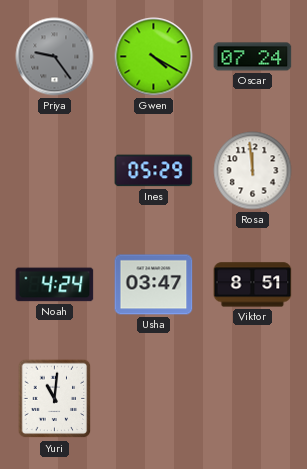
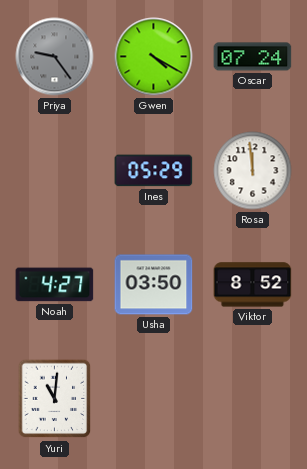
Noah: 4:24 -> 4:27
Usha: 03:47 -> 03:50
Viktor: 8:51 -> 8:52
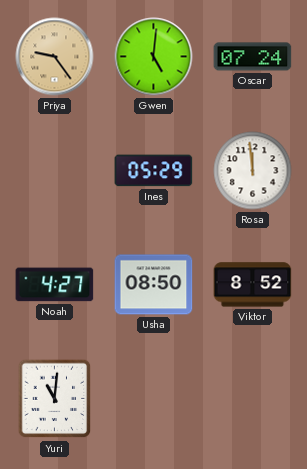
Priya dial: grey -> champagne
Gwen: 4:20 -> 5:01
Usha: 03:50 -> 08:50
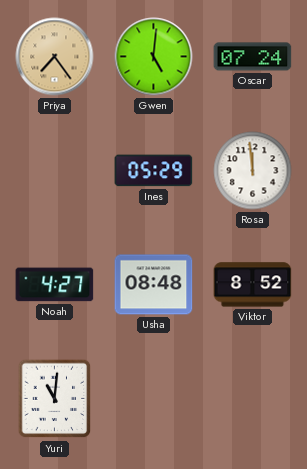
Priya: 9:24 -> 7:24
Usha: 08:50 -> 08:48
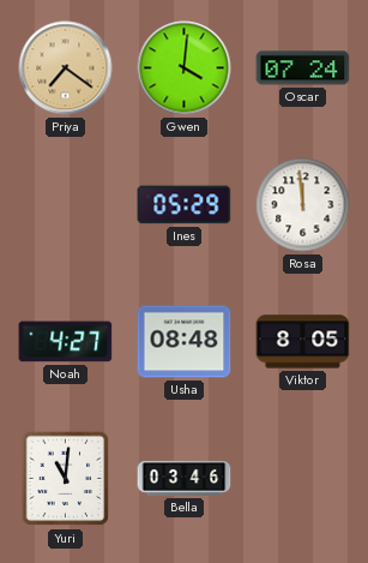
Priya: 7:24 -> 7:21
Gwen: 5:01 -> 4:01
Viktor: 8:52 -> 8:05
Bella: none -> 03:46
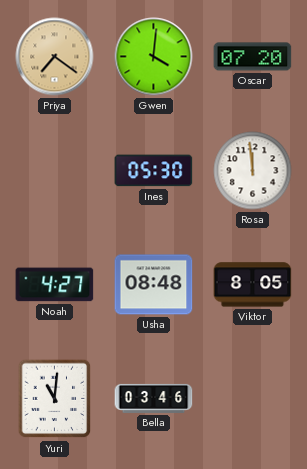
Oscar: 07:24 -> 07:20
Ines: 05:29 -> 05:30
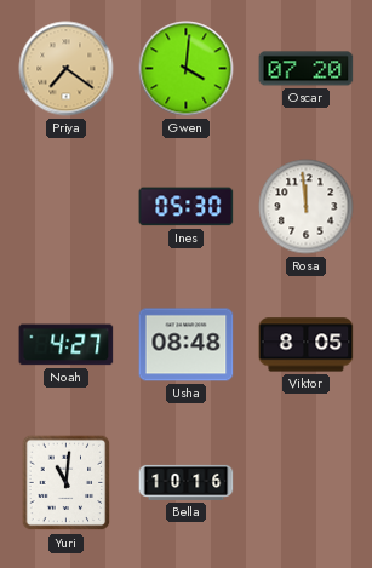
Bella: 03:46 -> 10:16
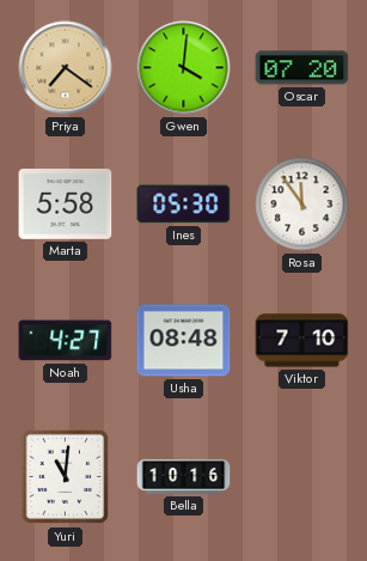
Marta: none -> 5:58
Rosa: 11:59 -> 11:54
Viktor: 8:05 -> 7:10
